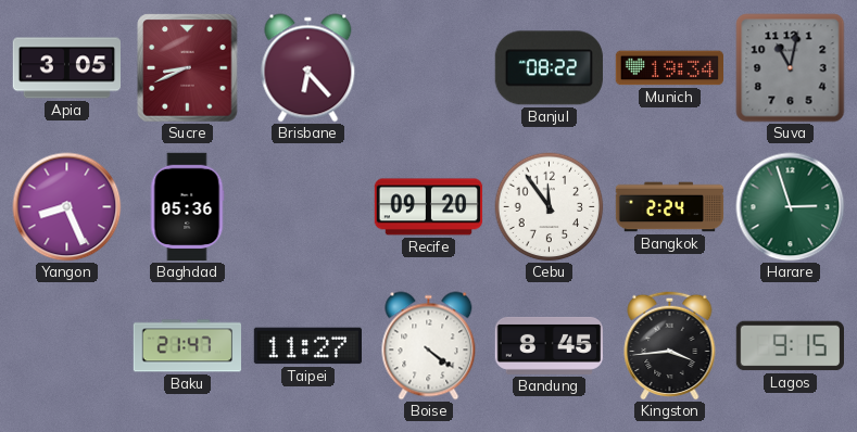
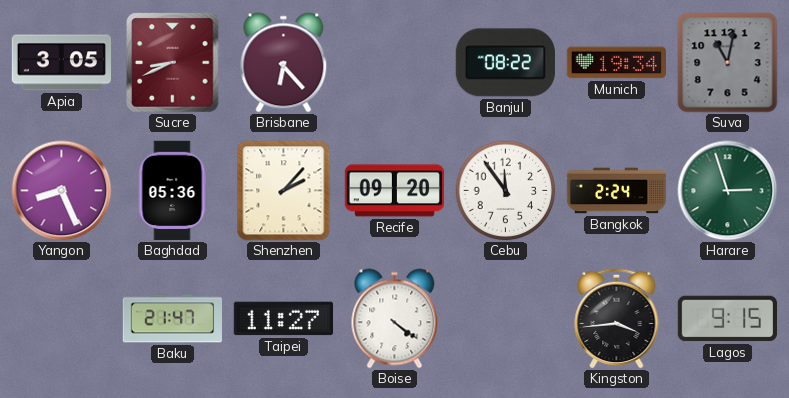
Shenzhen: none -> 2:07
Bandung: 8:45 -> none
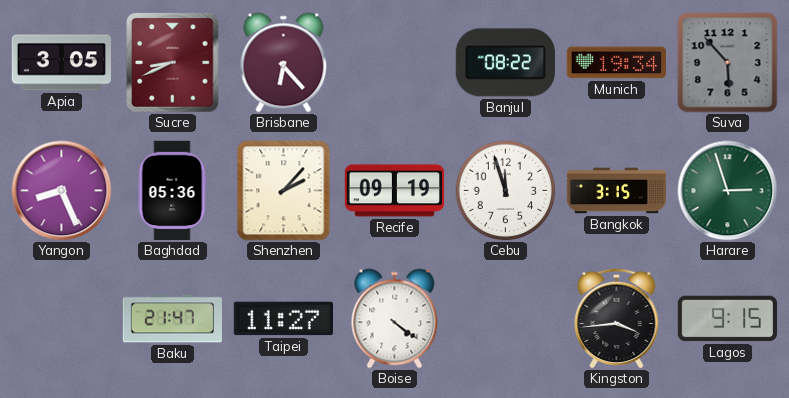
Suva: 11:02 -> 5:53
Recife: 09:20 -> 09:19
Cebu: 11:54 -> 11:57
Bangkok: 2:24 -> 3:15
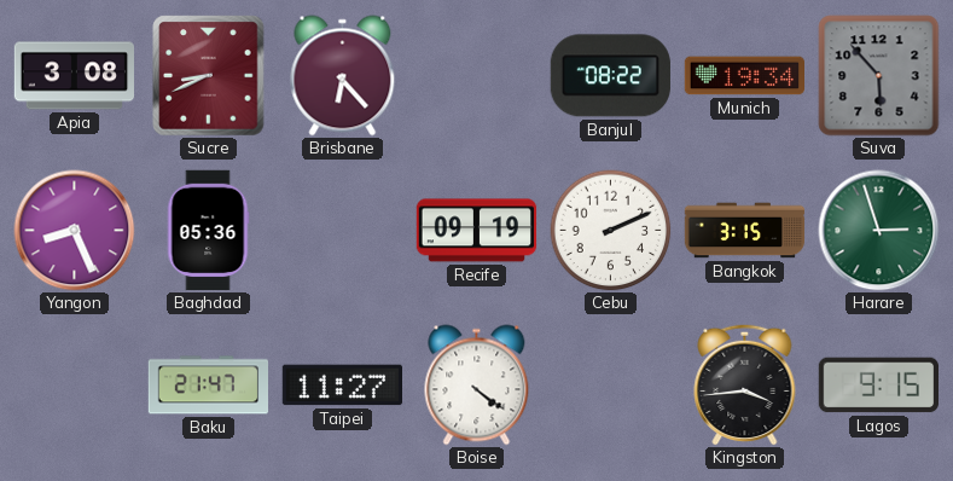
Apia: 3:05 -> 3:08
Shenzhen: 2:07 -> none
Cebu: 11:57 -> 2:11
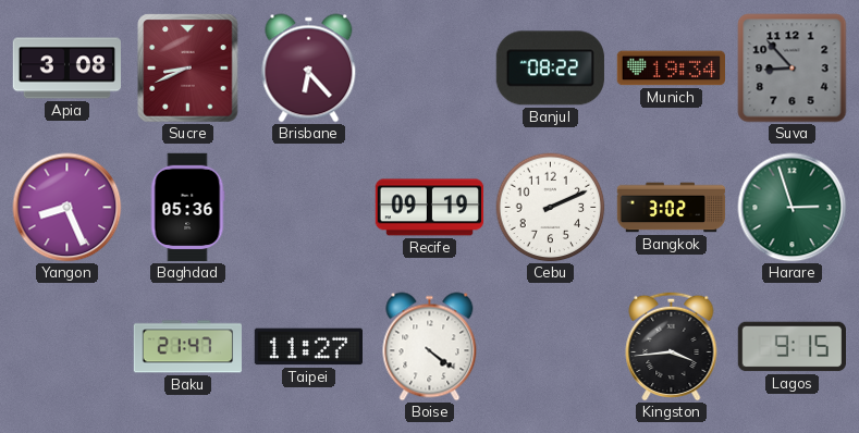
Suva: 5:53 -> 8:53
Bangkok: 3:15 -> 3:02
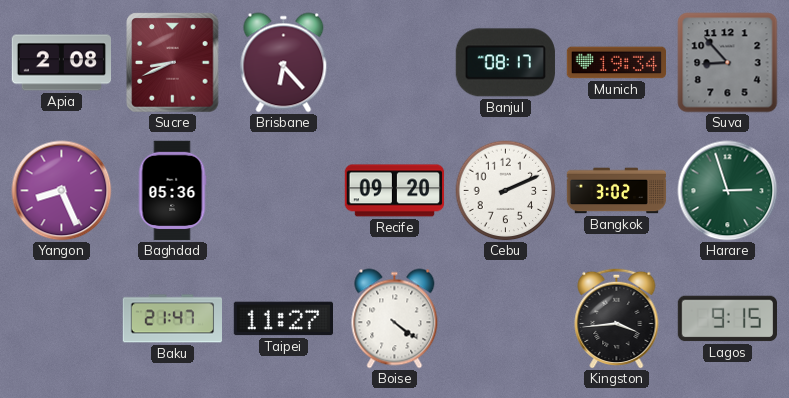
Apia: 3:08 -> 2:08
Banjul: 08:22 -> 08:17
Recife: 09:19 -> 09:20
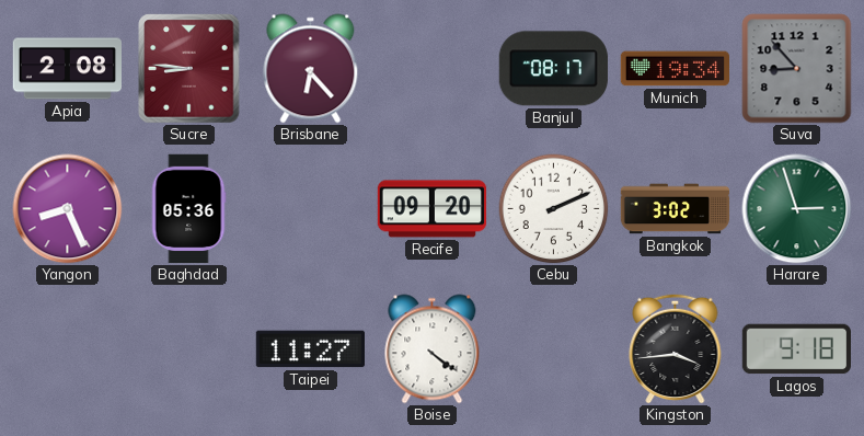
Sucre: 8:41 -> 8:46
Baku: 21:47 -> none
Lagos: 9:15 -> 9:18
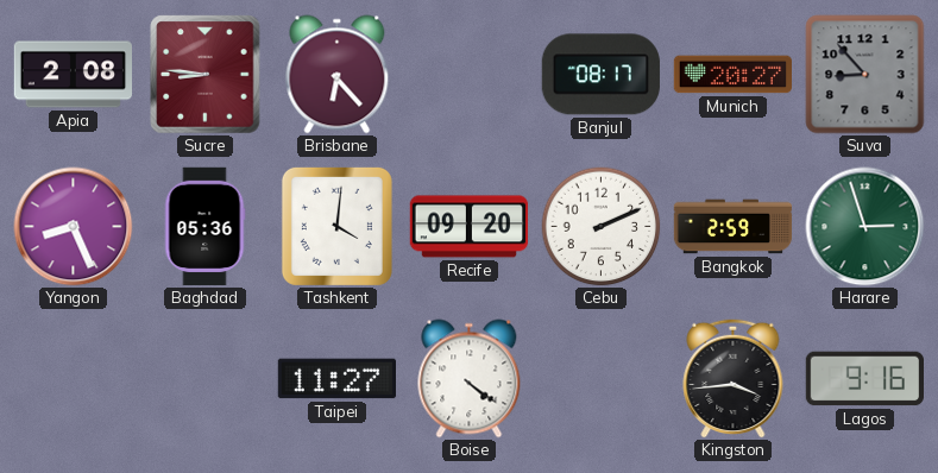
Munich: 19:34 -> 20:27
Tashkent: none -> 4:01
Bangkok: 3:02 -> 2:59
Lagos: 9:18 -> 9:16
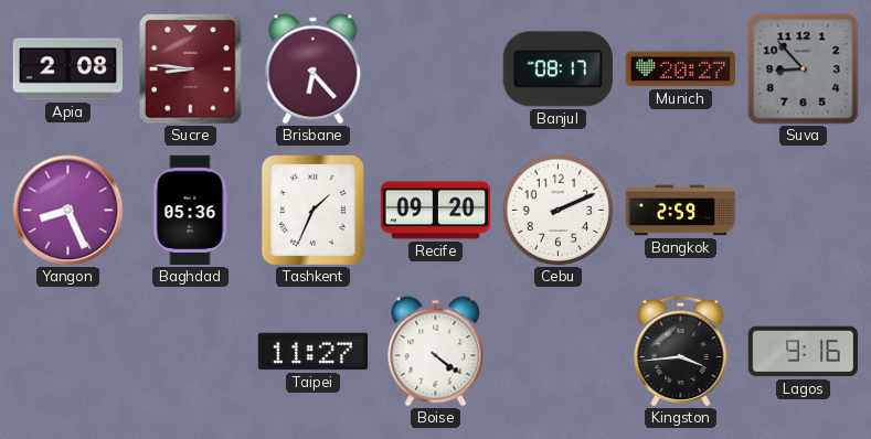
Tashkent: 4:01 -> 1:34
Harare: 2:57 -> none
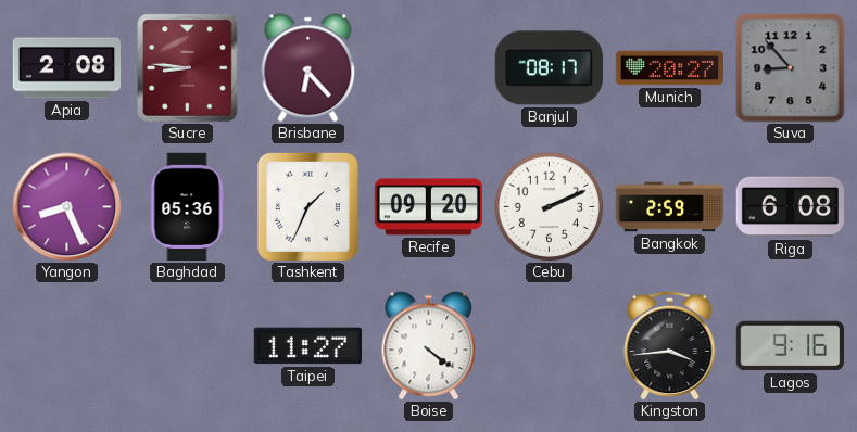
Riga: none -> 6:08
